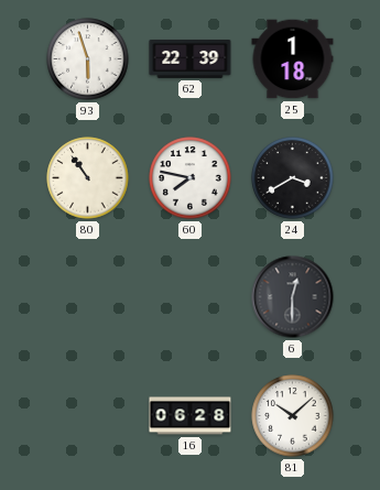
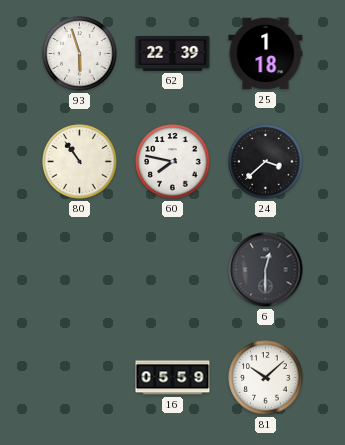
24: 3:40 -> 3:38
16: 06:28 -> 05:59
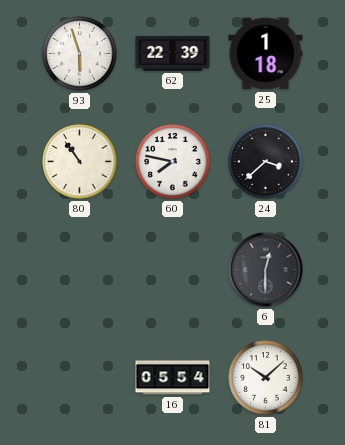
16: 05:59 -> 05:54
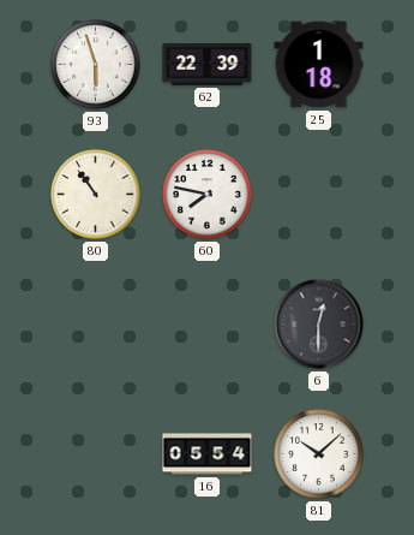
24: 3:38 -> none
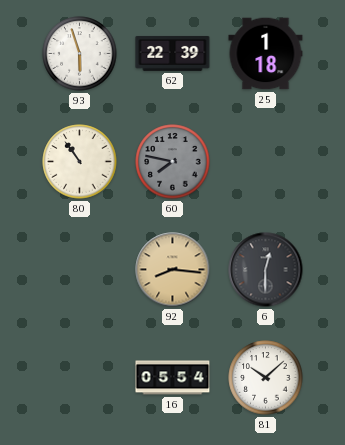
60 dial: white -> grey
92: none -> 8:16
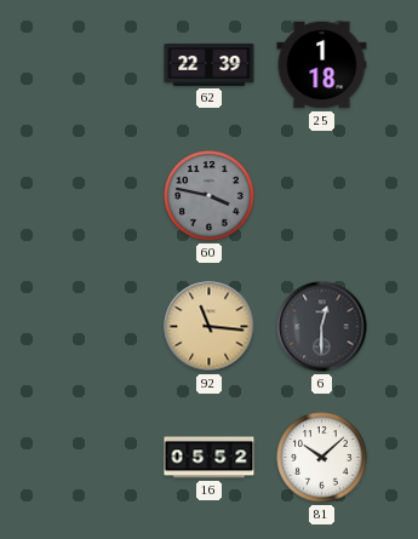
93: 5:57 -> none
80: 10:54 -> none
60: 7:47 -> 3:47
92: 8:16 -> 11:16
16: 05:54 -> 05:52
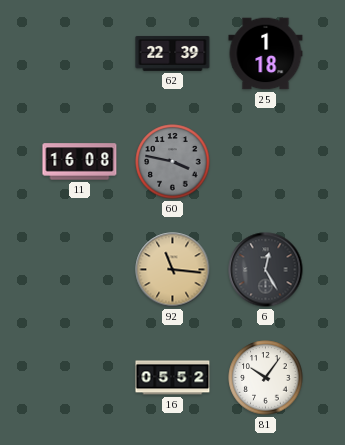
11: none -> 16:08
6: 12:30 -> 12:25
81: 10:08 -> 10:06
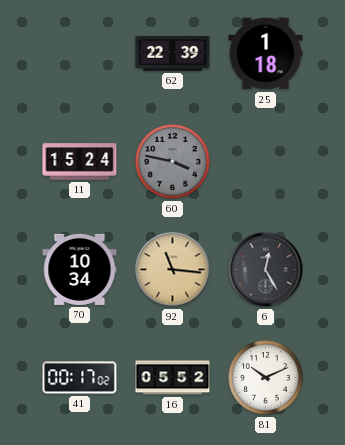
11: 16:08 -> 15:24
70: none -> 10:34
41: none -> 00:17
81: 10:06 -> 10:11
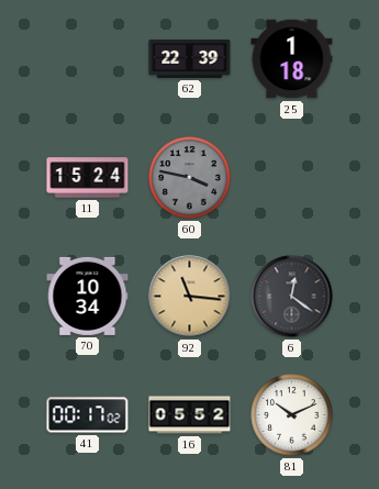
6: 12:25 -> 12:21
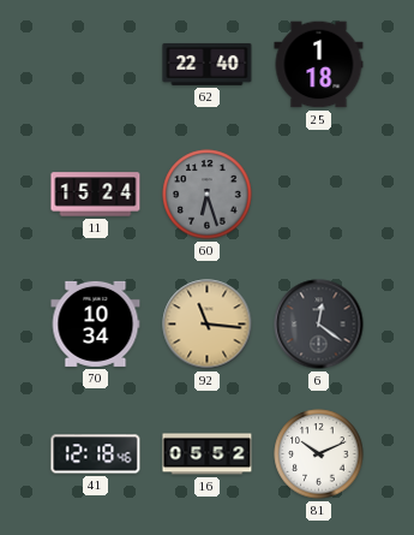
62: 22:39 -> 22:40
60: 3:47 -> 6:27
41: 00:17 -> 12:18
